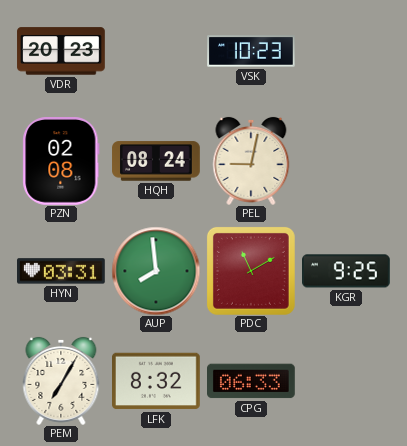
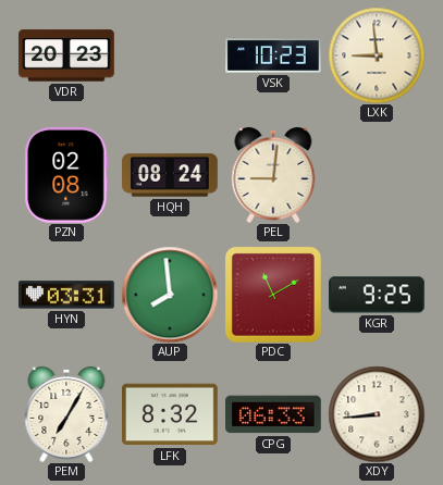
LXK: none -> 8:59
PEL: 9:02 -> 9:01
XDY: none -> 8:44
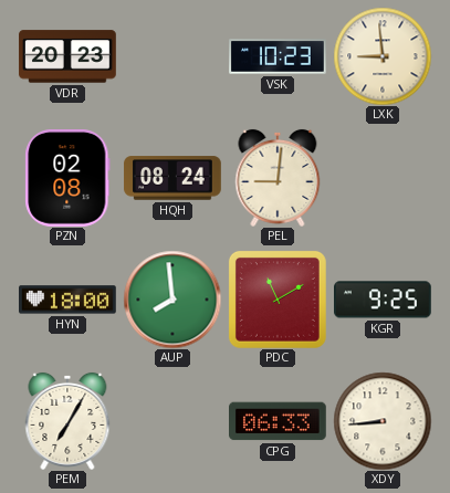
HYN: 03:31 -> 18:00
LFK: 8:32 -> none
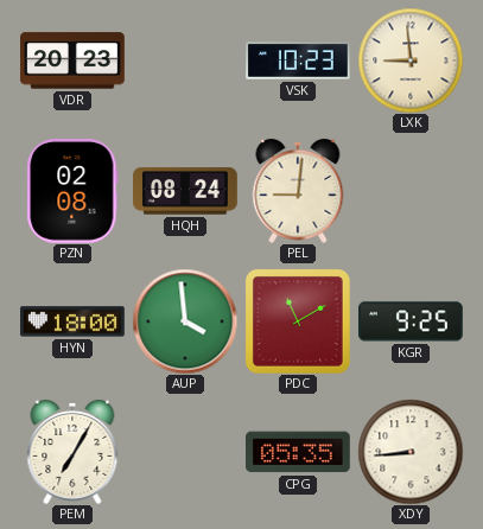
AUP: 7:59 -> 3:59
CPG: 06:33 -> 05:35
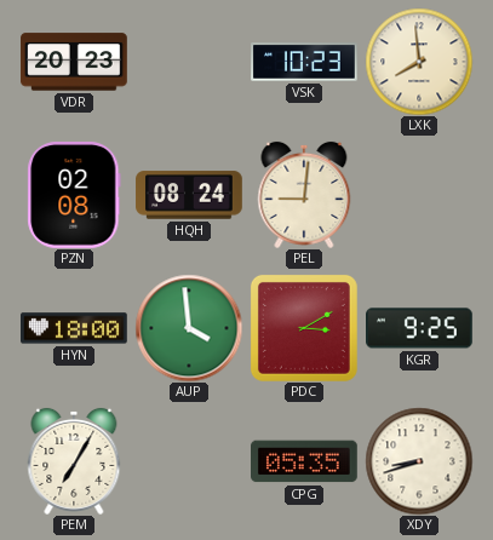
LXK: 8:59 -> 7:59
PDC: 11:10 -> 3:10
XDY: 8:44 -> 8:42
